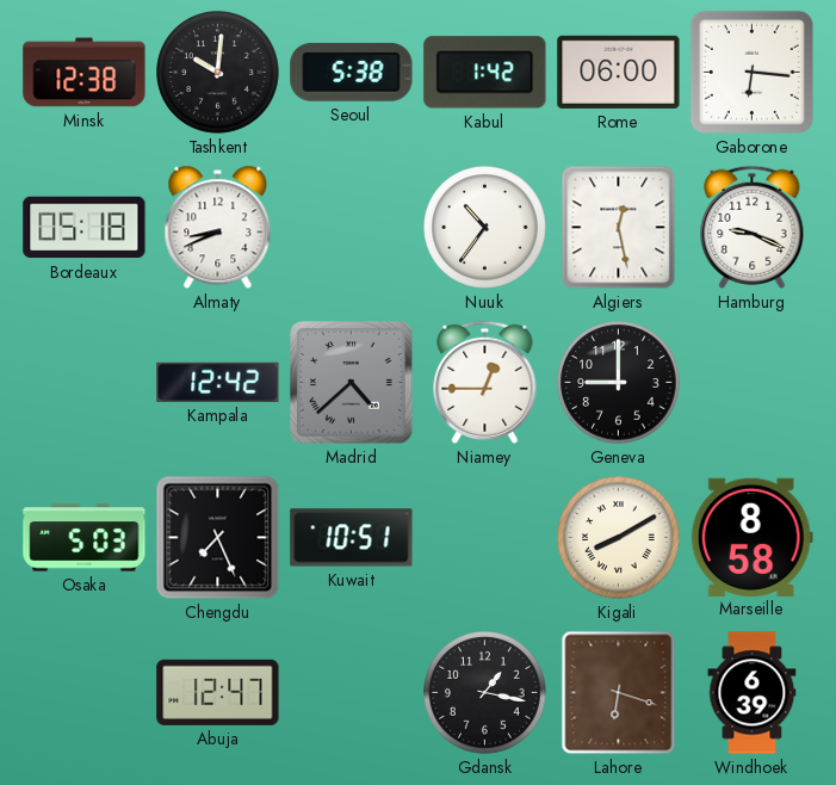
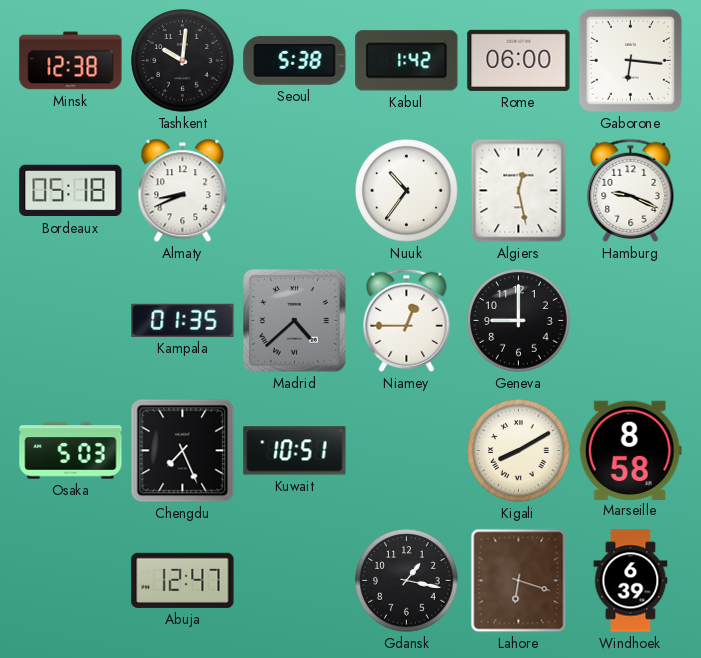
Kampala: 12:42 -> 01:35
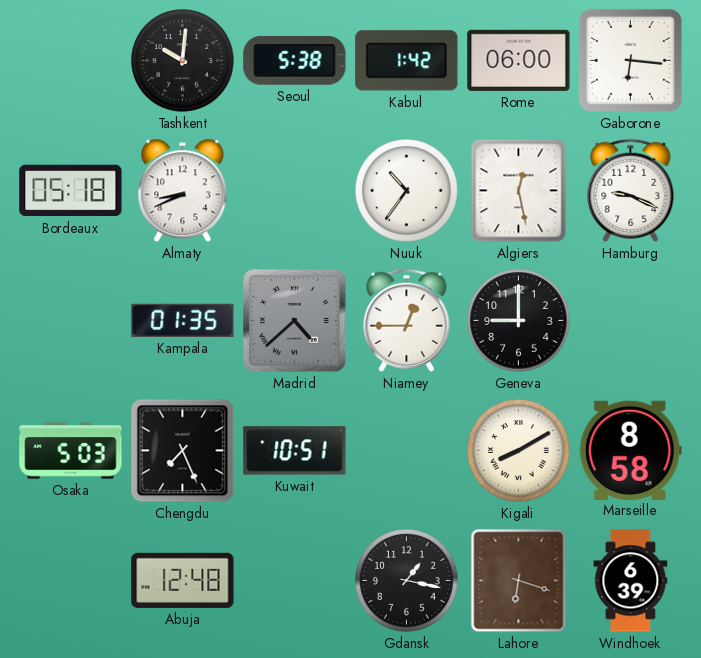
Minsk: 12:38 -> none
Abuja: 12:47 -> 12:48
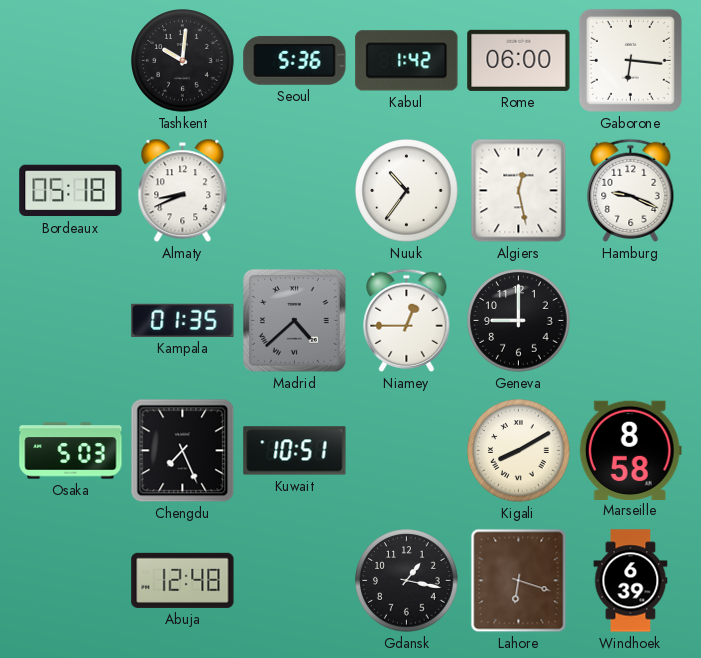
Seoul: 5:38 -> 5:36
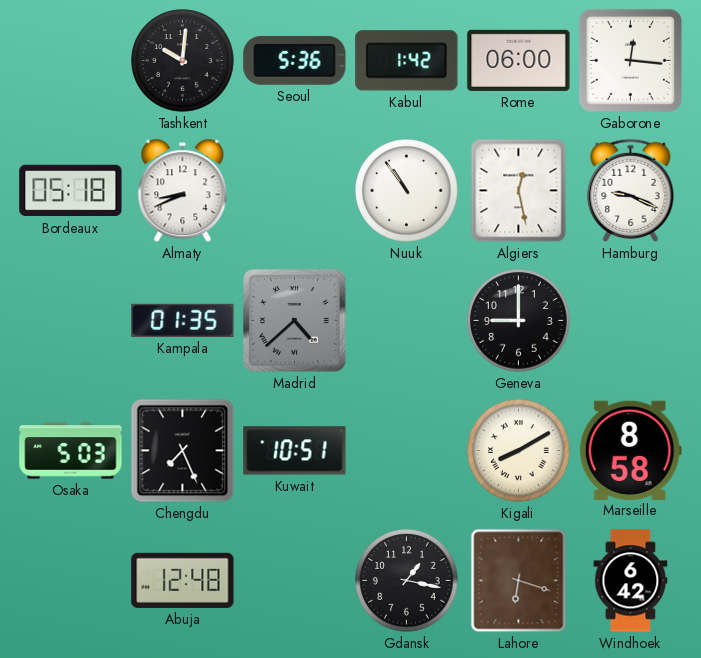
Gaborone: 6:16 -> 12:16
Nuuk: 10:36 -> 10:54
Niamey: 12:45 -> none
Windhoek: 6:39 -> 6:42
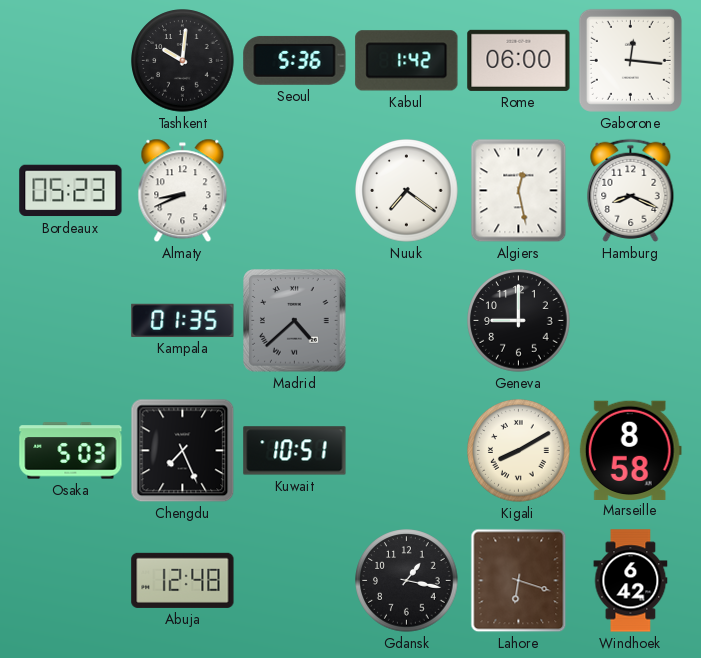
Bordeaux: 05:18 -> 05:23
Nuuk: 10:54 -> 7:21
Hamburg: 9:19 -> 8:19
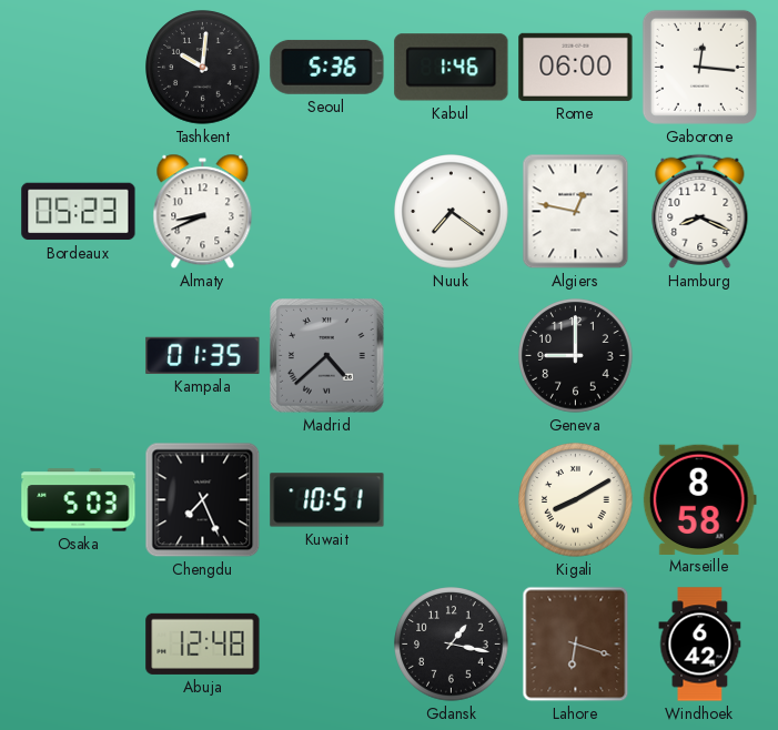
Kabul: 1:42 -> 1:46
Algiers: 12:28 -> 12:47
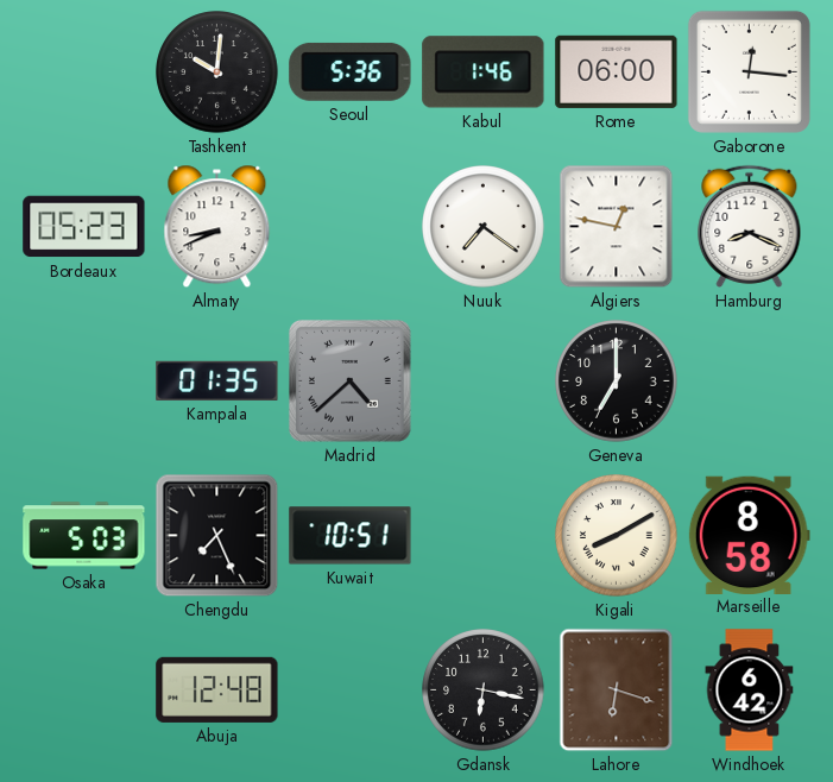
Geneva: 9:00 -> 7:00
Gdansk: 1:17 -> 6:17
